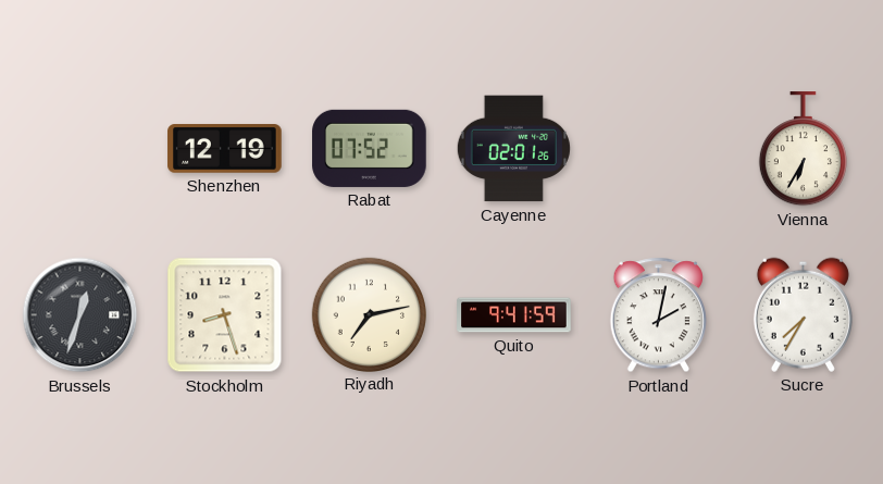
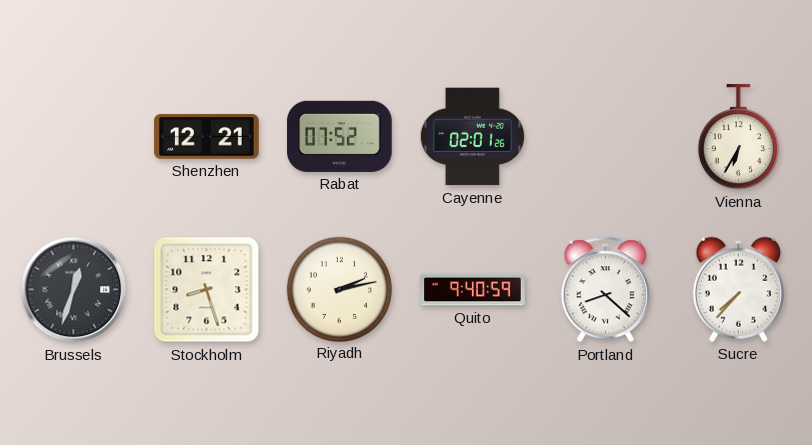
Shenzhen: 12:19 -> 12:21
Riyadh: 7:13 -> 2:13
Quito: 9:41 -> 9:40
Portland: 2:02 -> 8:22
Sucre: 7:35 -> 7:37
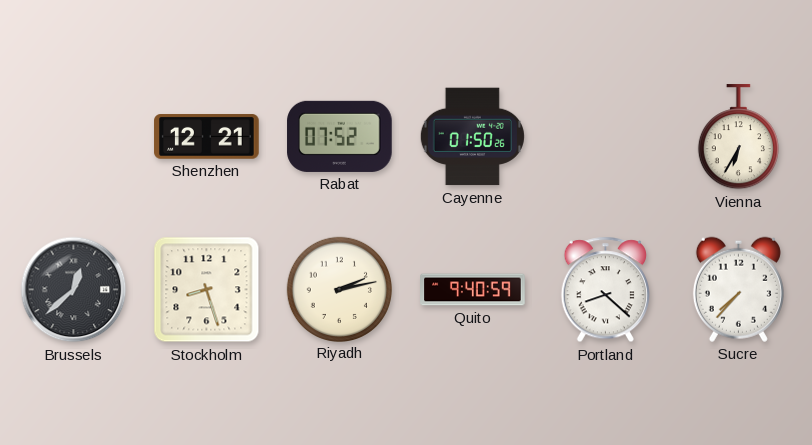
Cayenne: 02:01 -> 01:50
Brussels: 12:33 -> 12:38
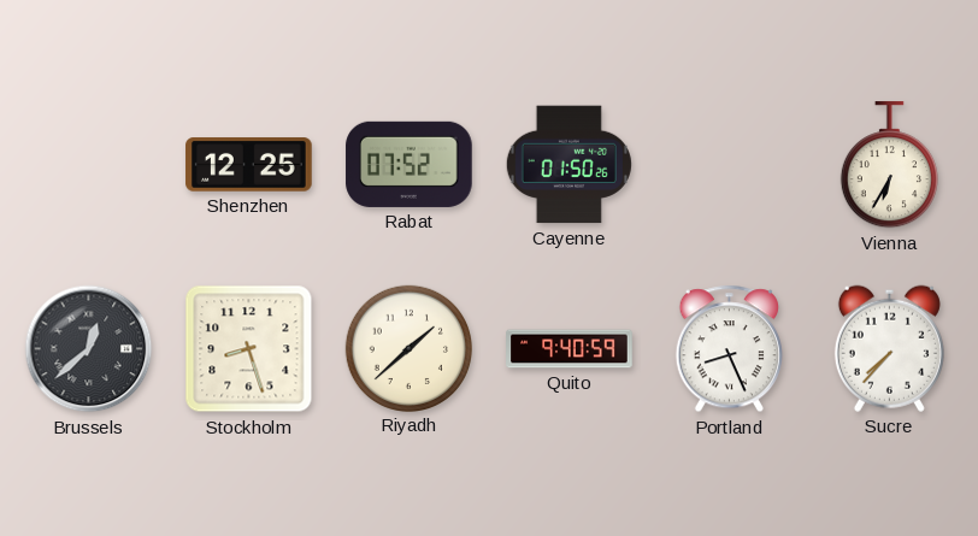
Shenzhen: 12:21 -> 12:25
Riyadh: 2:13 -> 1:38
Portland: 8:22 -> 8:26
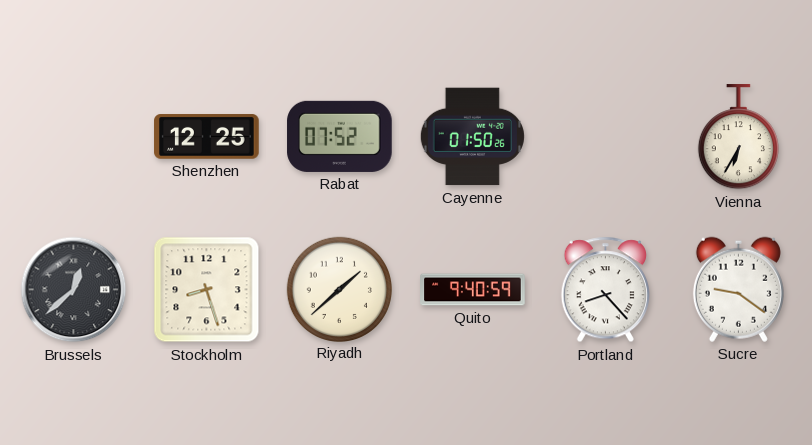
Portland: 8:26 -> 8:23
Sucre: 7:37 -> 9:21
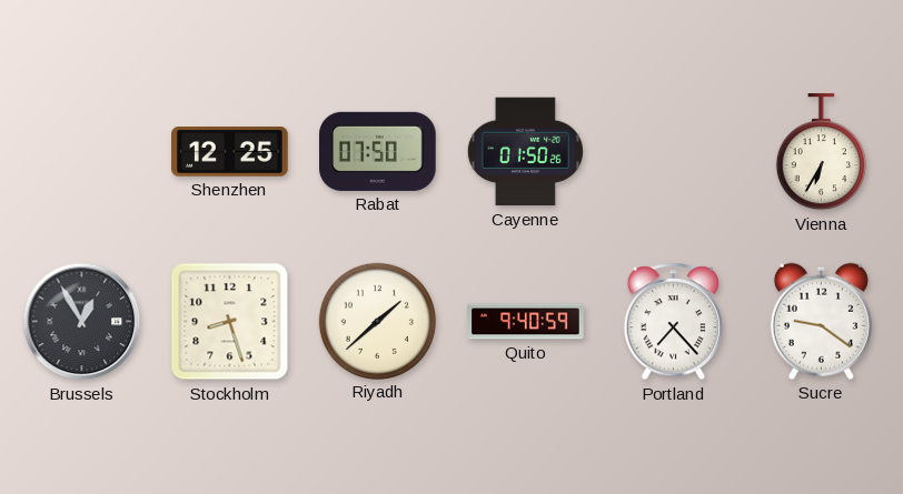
Rabat: 07:52 -> 07:50
Brussels: 12:38 -> 12:55
Portland: 8:23 -> 7:23
